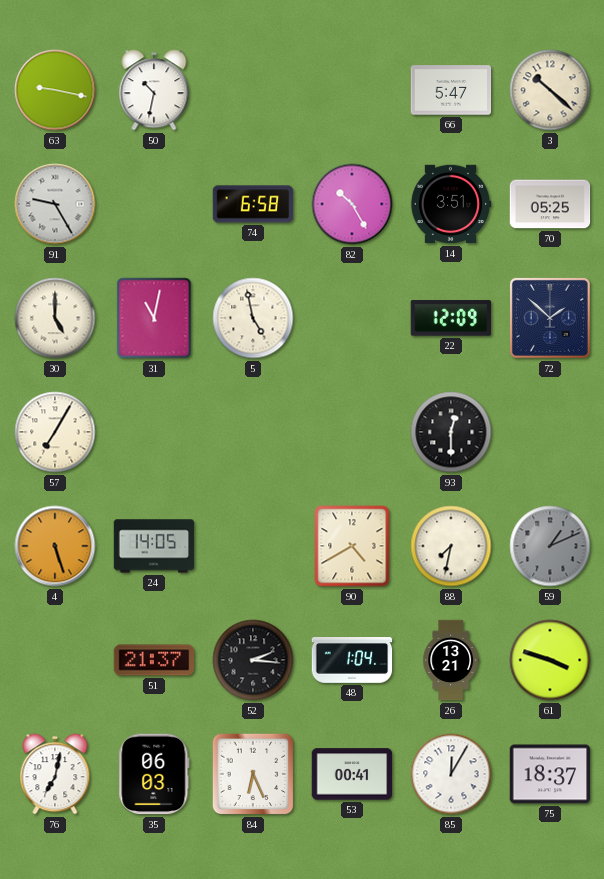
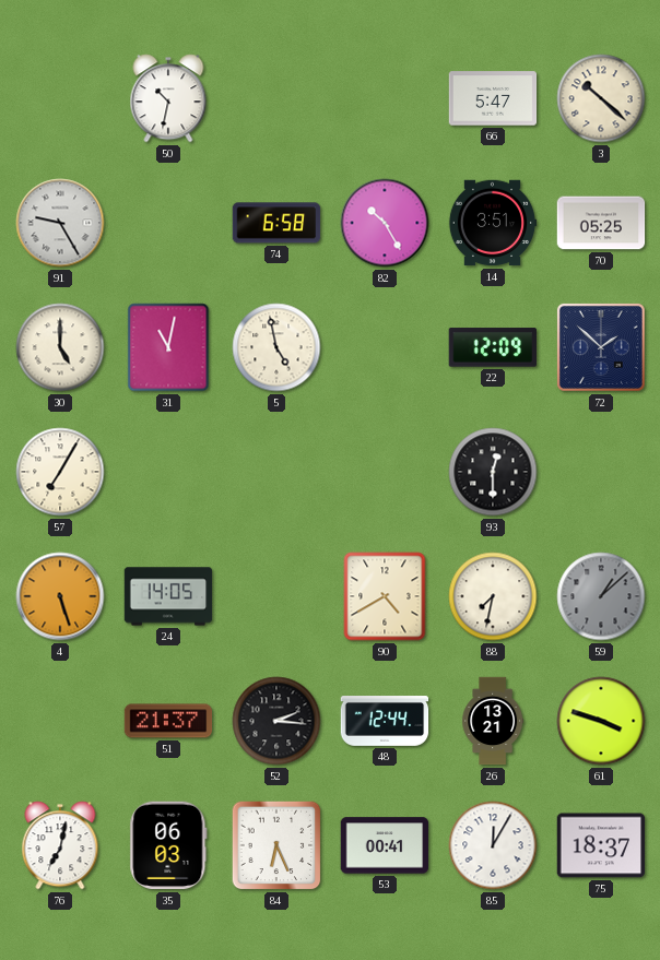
63: 9:17 -> none
59: 1:11 -> 1:08
48: 1:04 -> 12:44
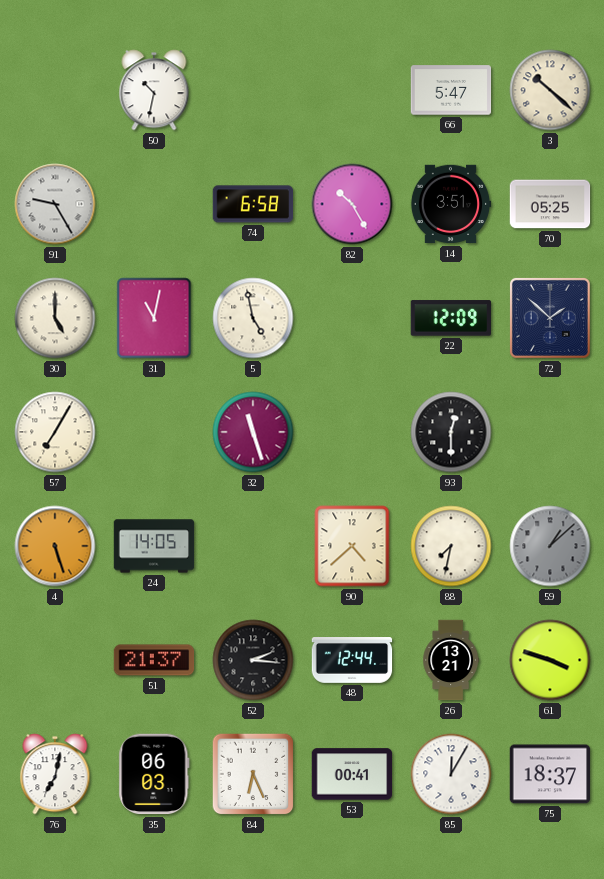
32: none -> 11:27
90: 4:40 -> 4:38
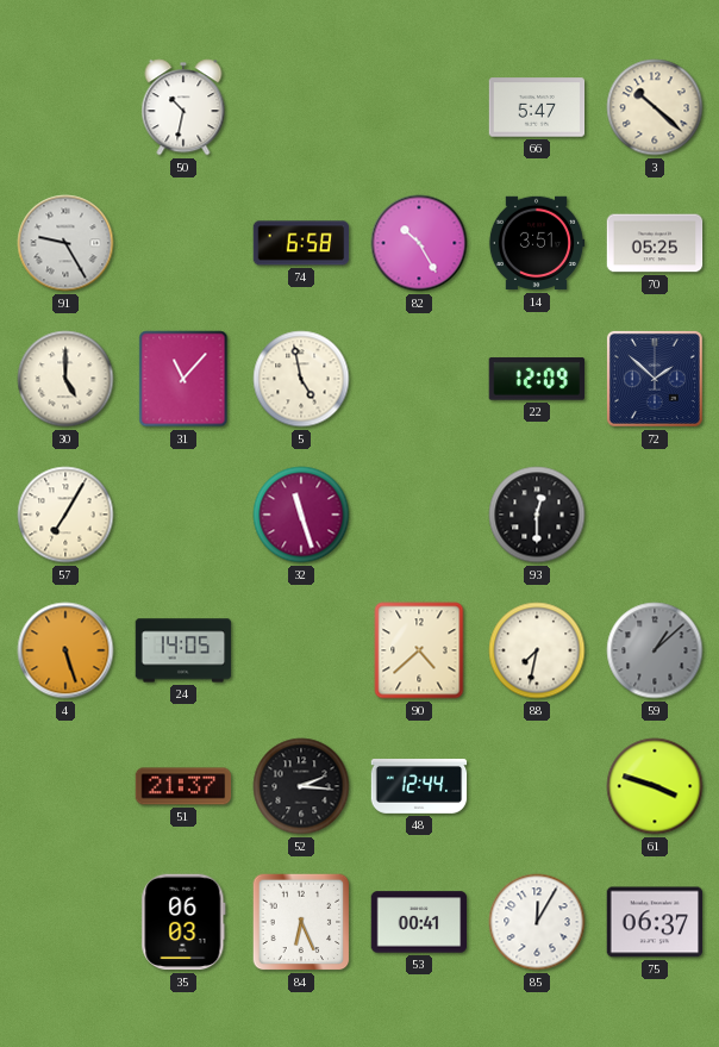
31: 11:02 -> 11:07
26: 13:21 -> none
76: 7:02 -> none
75: 18:37 -> 06:37
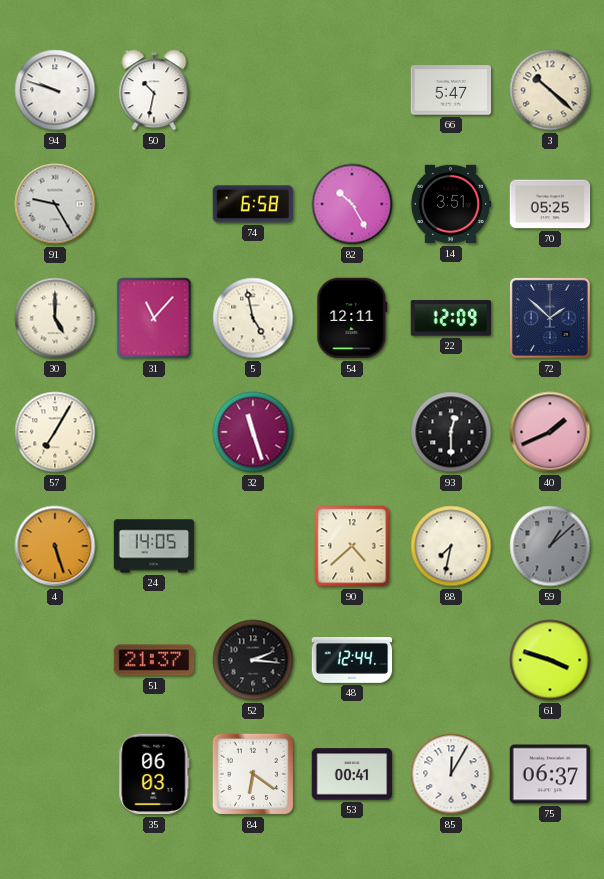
94: none -> 9:48
54: none -> 12:11
40: none -> 1:41
84: 6:26 -> 6:21
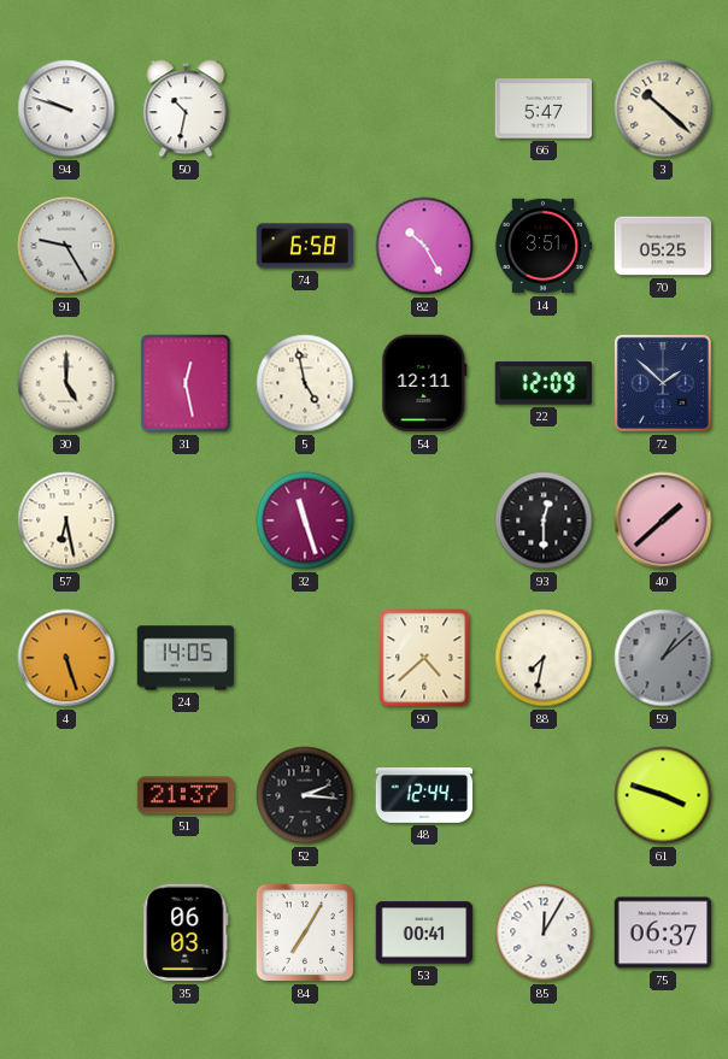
31: 11:07 -> 12:28
57: 7:05 -> 6:28
40: 1:41 -> 1:38
84: 6:21 -> 7:05
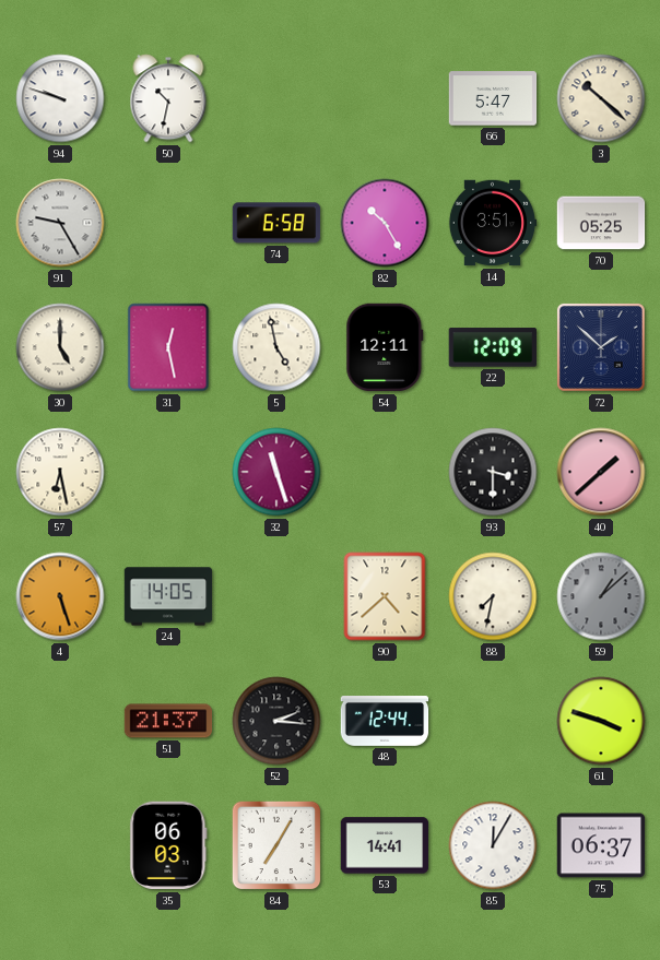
93: 12:30 -> 3:30
53: 00:41 -> 14:41
